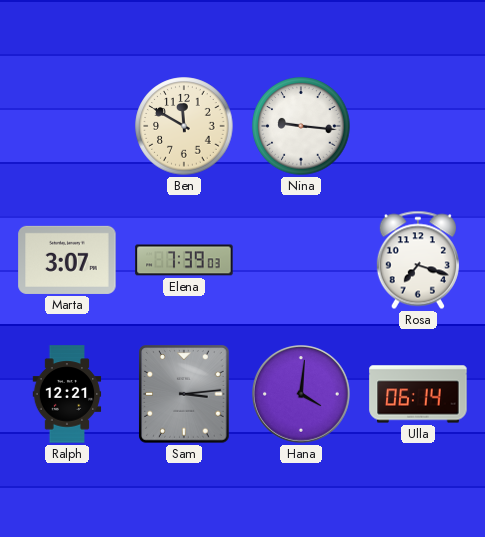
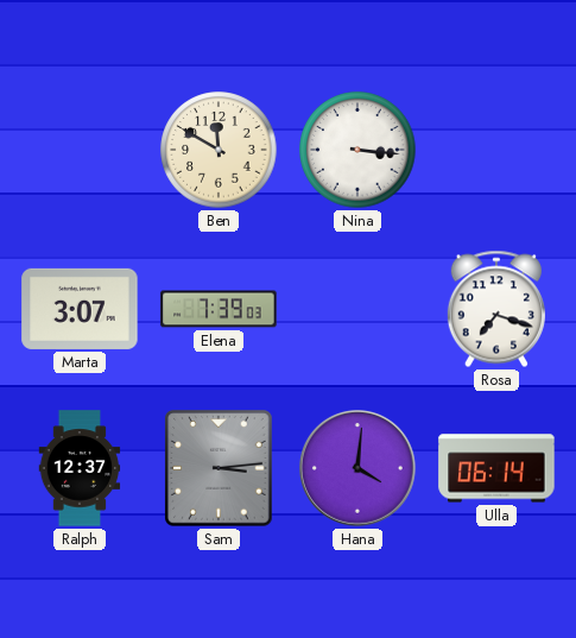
Nina: 9:16 -> 3:16
Ralph: 12:21 -> 12:37
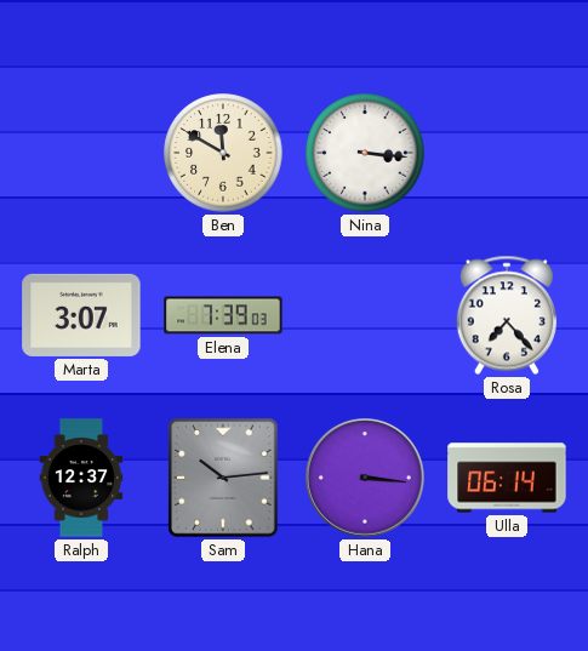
Rosa: 7:18 -> 7:23
Sam: 3:14 -> 10:14
Hana: 4:01 -> 3:16
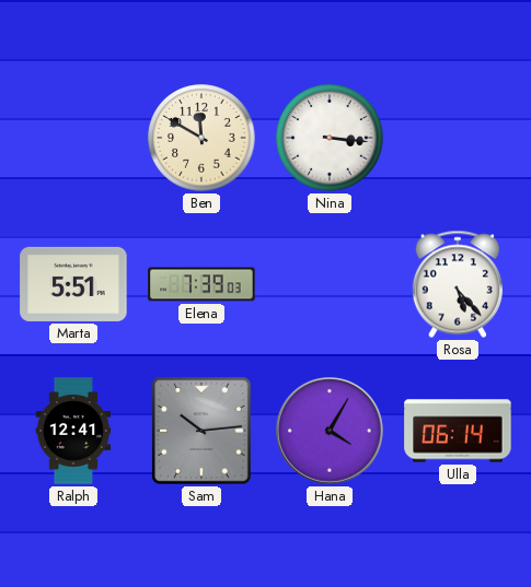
Marta: 3:07 -> 5:51
Rosa: 7:23 -> 5:23
Ralph: 12:37 -> 12:41
Hana: 3:16 -> 4:05
